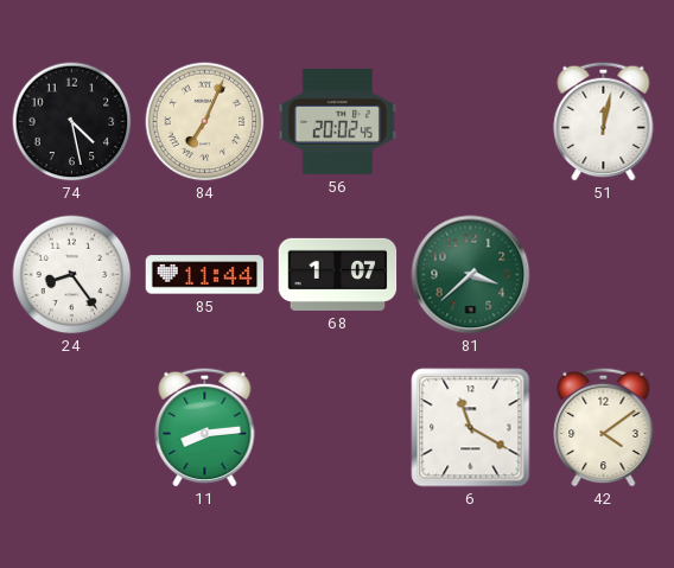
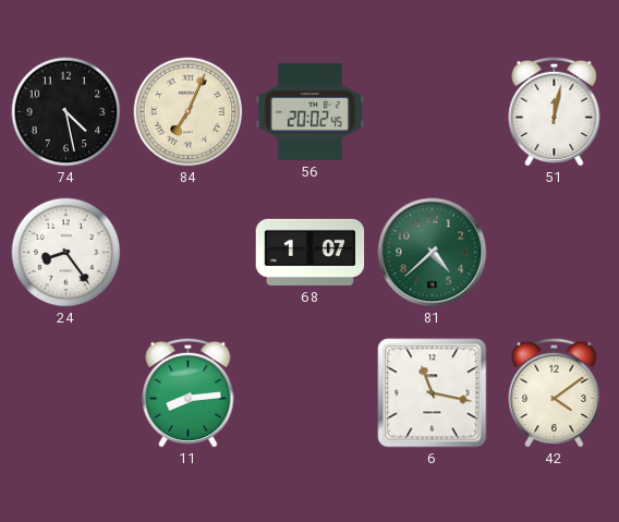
85: 11:44 -> none
81: 3:38 -> 4:38
6: 11:20 -> 11:17
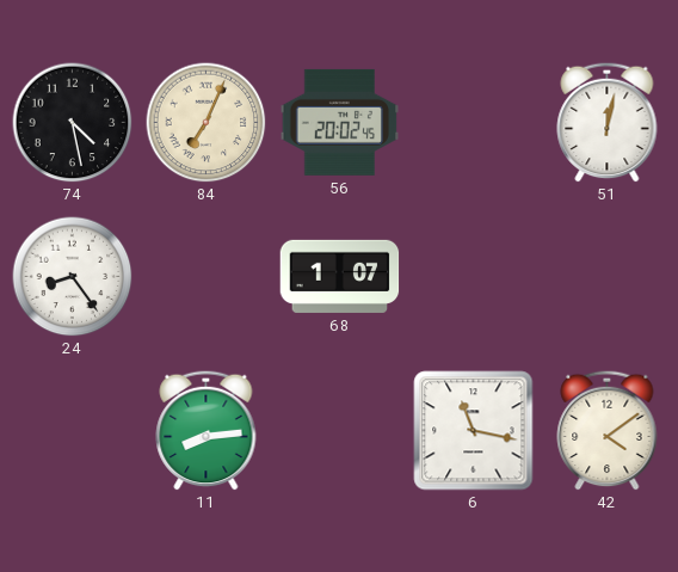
81: 4:38 -> none
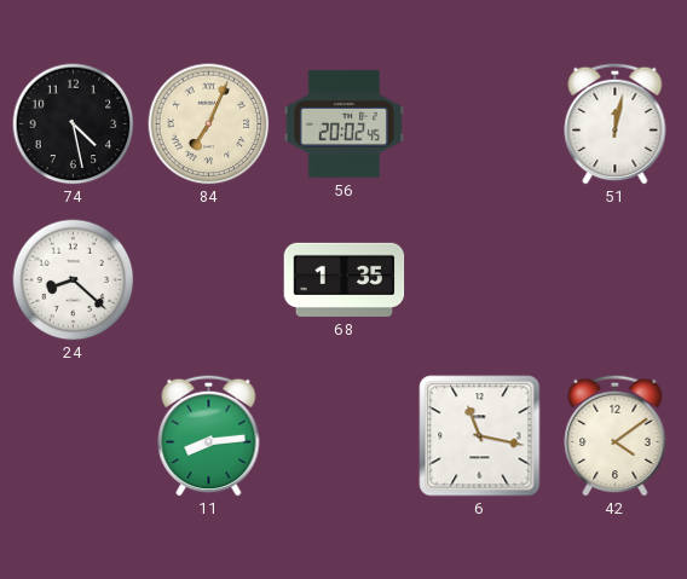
24: 8:24 -> 8:22
68: 1:07 -> 1:35
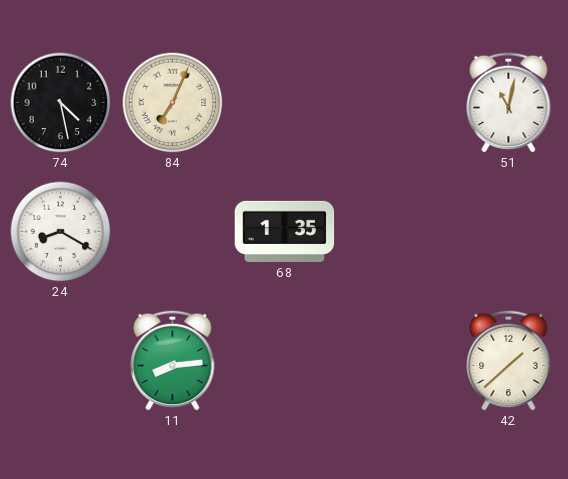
56: 20:02 -> none
51: 12:02 -> 11:02
24: 8:22 -> 8:20
6: 11:17 -> none
42: 4:09 -> 1:38
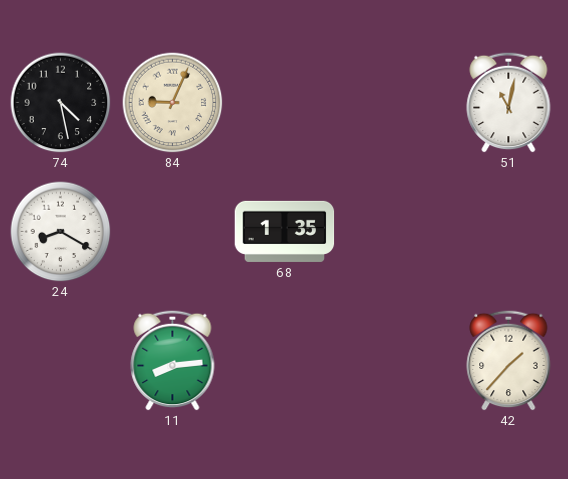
84: 7:04 -> 9:04
42: 1:38 -> 1:37
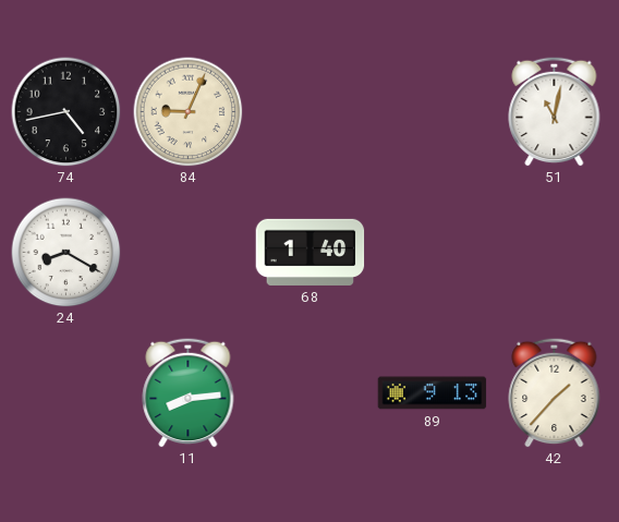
74: 4:28 -> 4:43
68: 1:35 -> 1:40
89: none -> 9:13
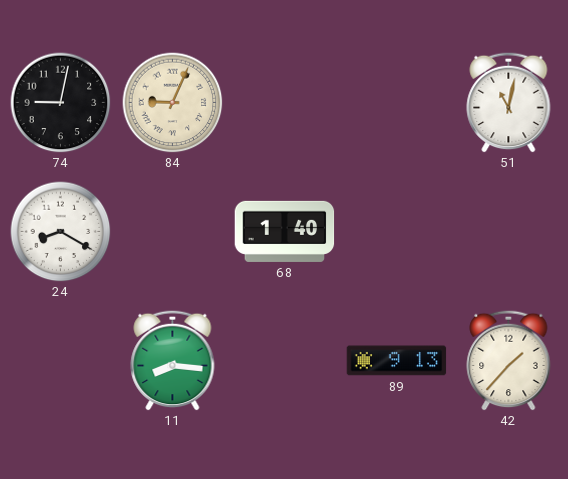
74: 4:43 -> 9:02
11: 8:14 -> 8:16
